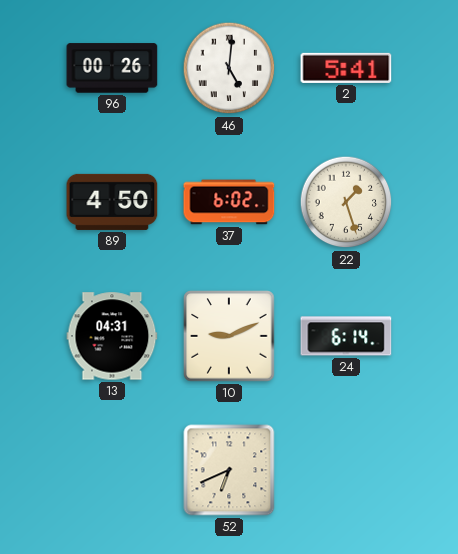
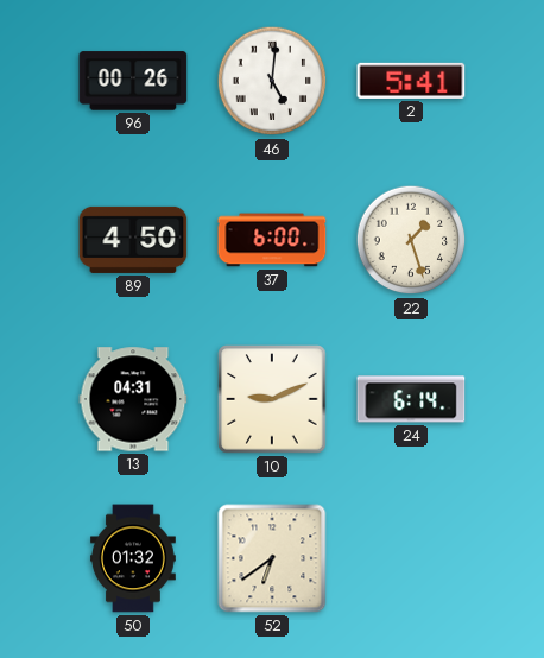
37: 6:02 -> 6:00
50: none -> 01:32
52: 6:41 -> 6:39
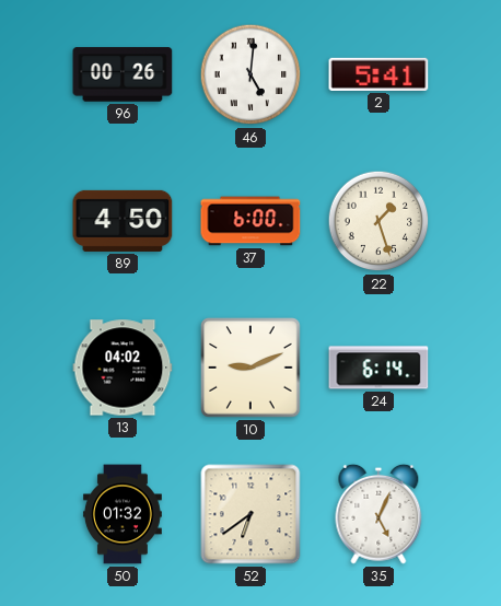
13: 04:31 -> 04:02
35: none -> 5:04
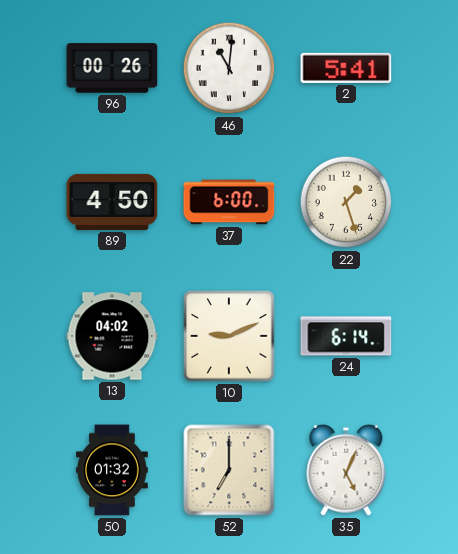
46: 5:01 -> 11:01
52: 6:39 -> 7:00
